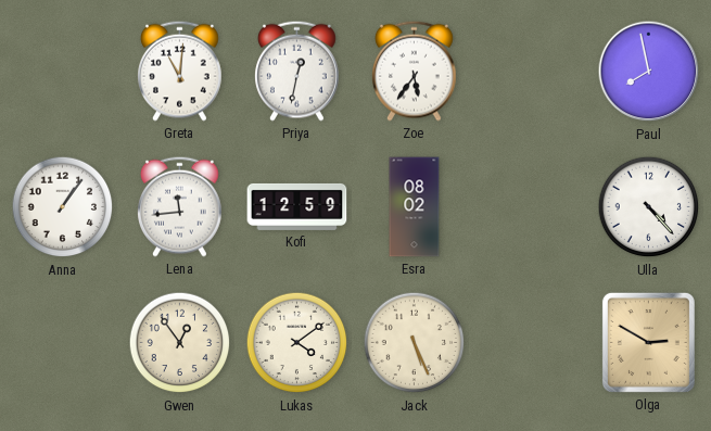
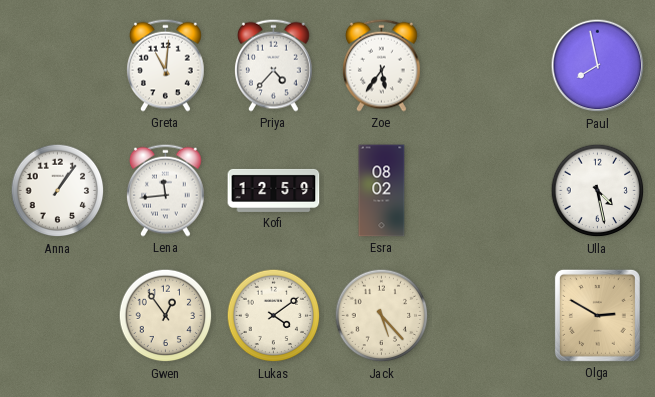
Priya: 12:32 -> 4:37
Ulla: 4:23 -> 4:28
Jack: 5:26 -> 5:23
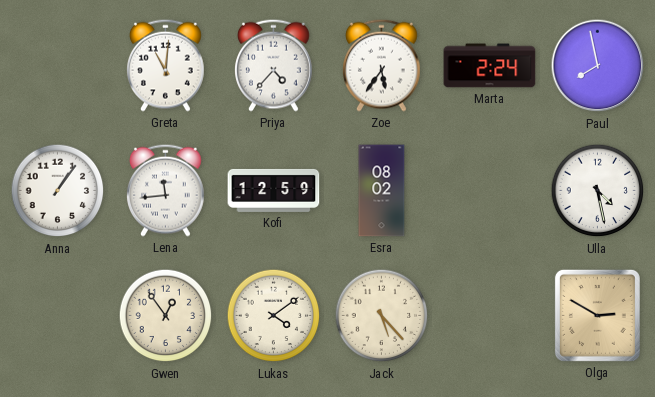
Marta: none -> 2:24
